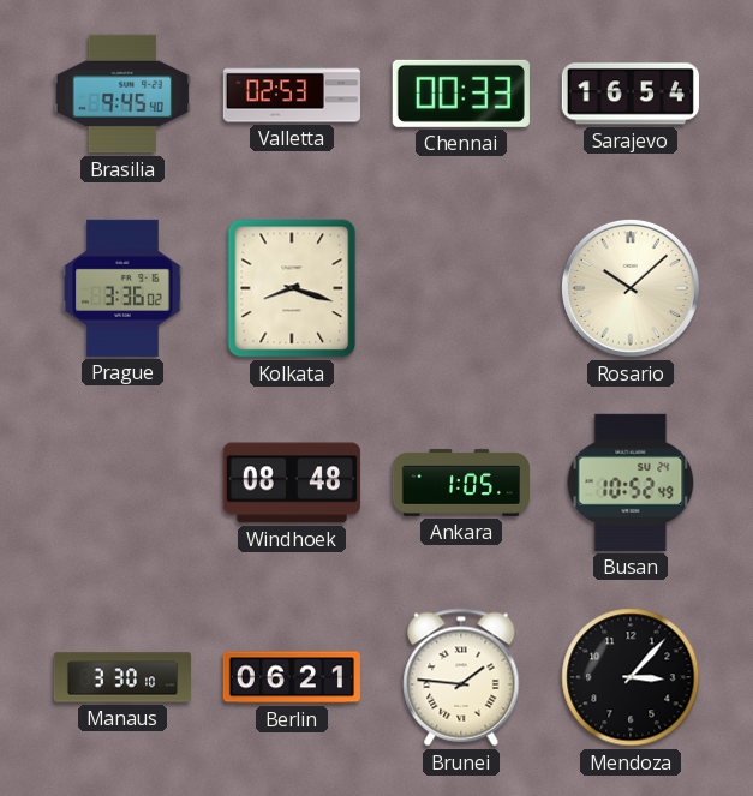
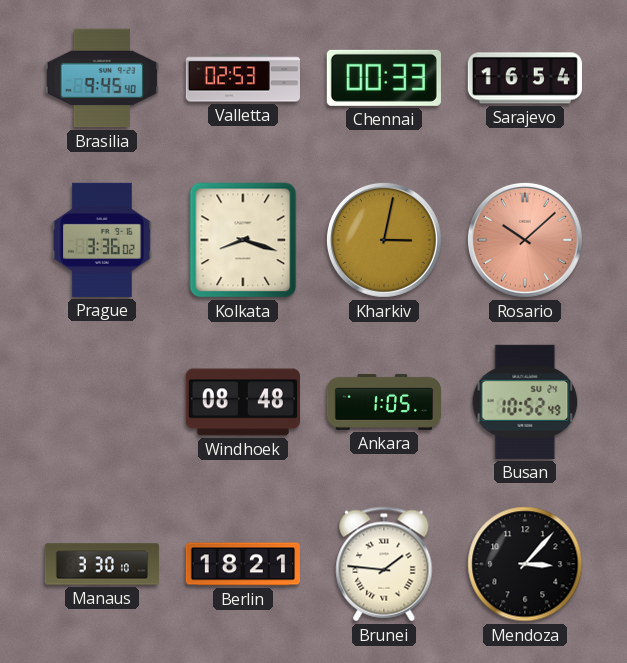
Kharkiv: none -> 3:02
Rosario dial: cream -> salmon
Berlin: 06:21 -> 18:21
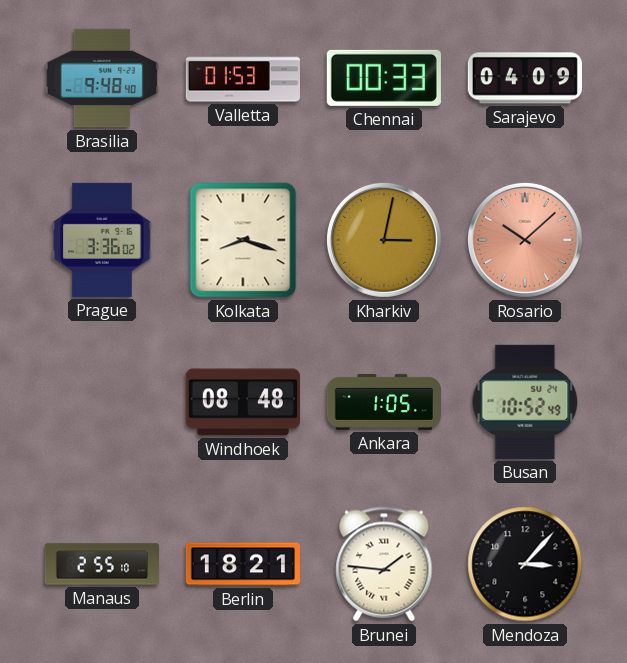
Brasilia: 9:45 -> 9:48
Valletta: 02:53 -> 01:53
Sarajevo: 16:54 -> 04:09
Manaus: 3:30 -> 2:55
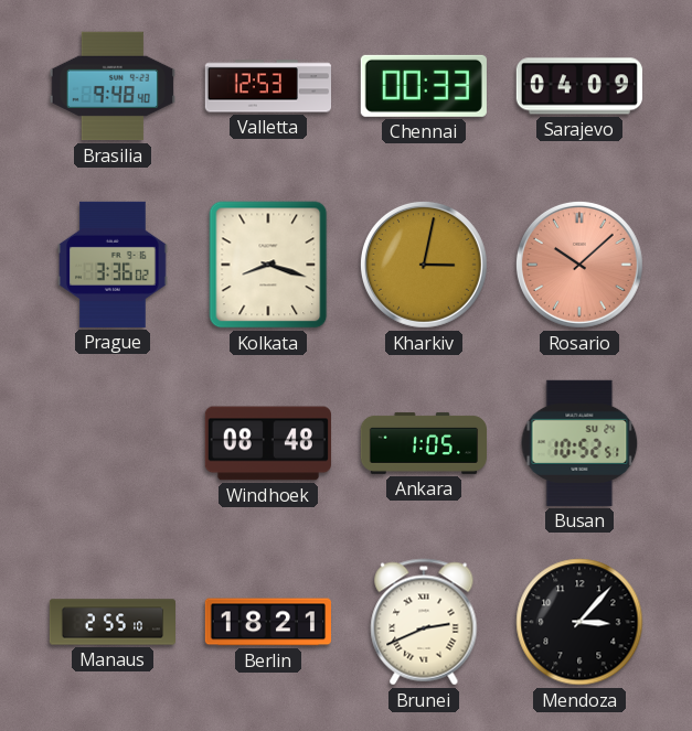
Valletta: 01:53 -> 12:53
Busan: 10:52:49 -> 10:52:51
Brunei: 1:46 -> 2:41
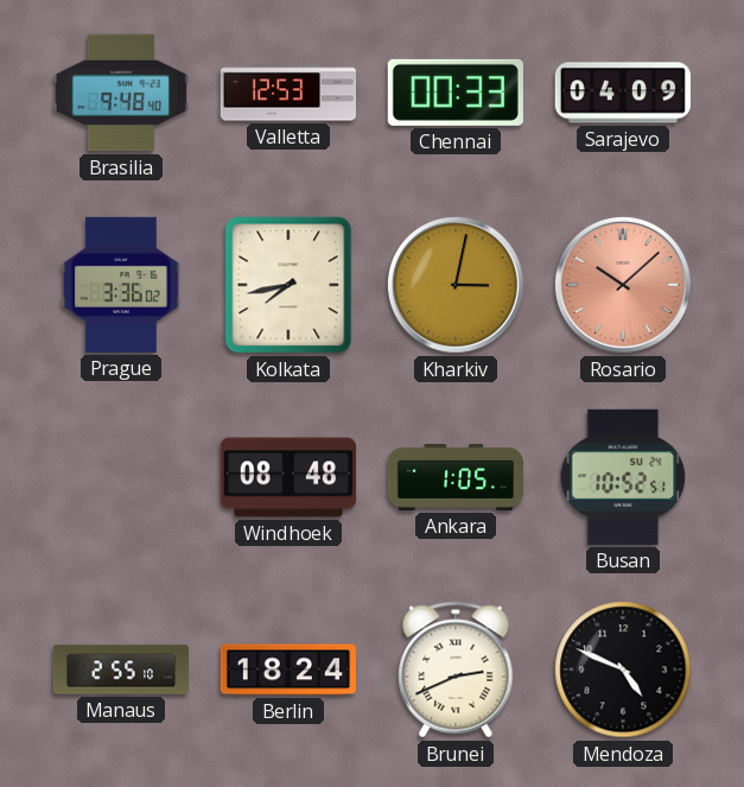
Kolkata: 8:18 -> 7:43
Berlin: 18:21 -> 18:24
Mendoza: 3:07 -> 4:49
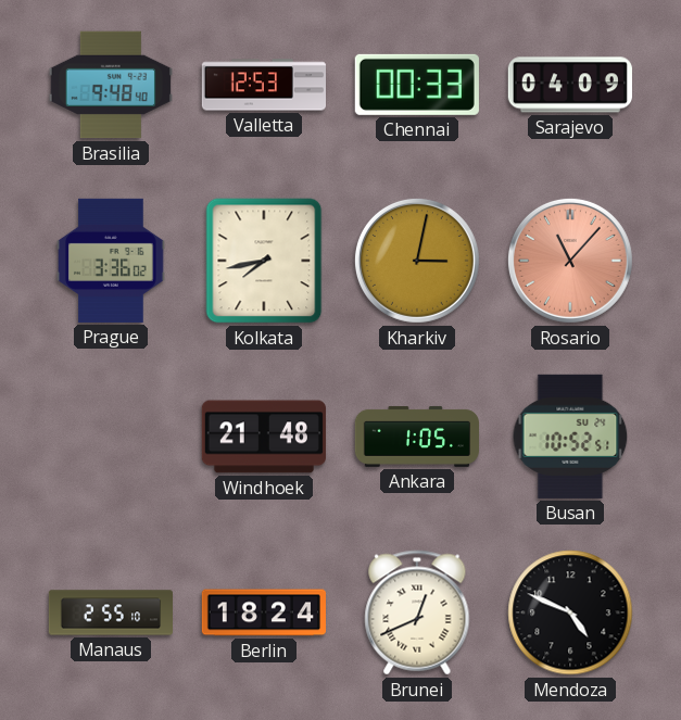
Rosario: 10:08 -> 11:07
Windhoek: 08:48 -> 21:48
Brunei: 2:41 -> 12:41
